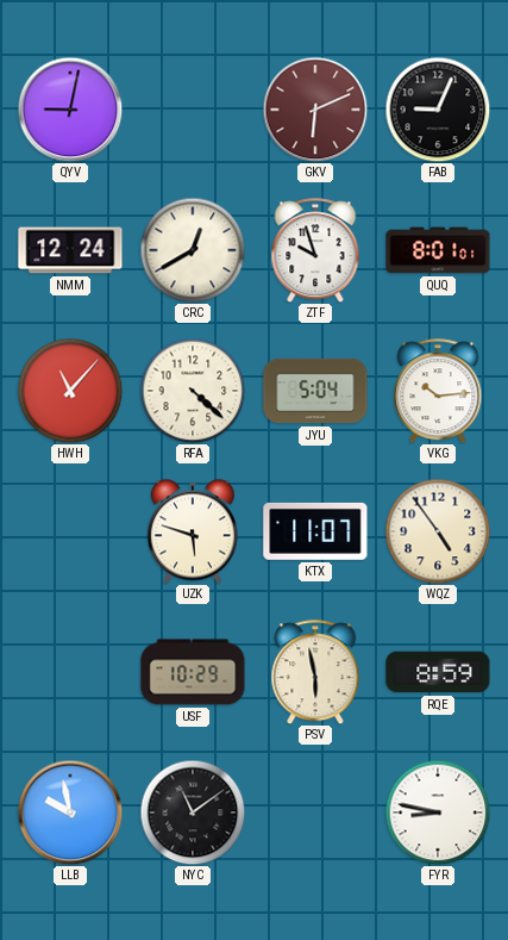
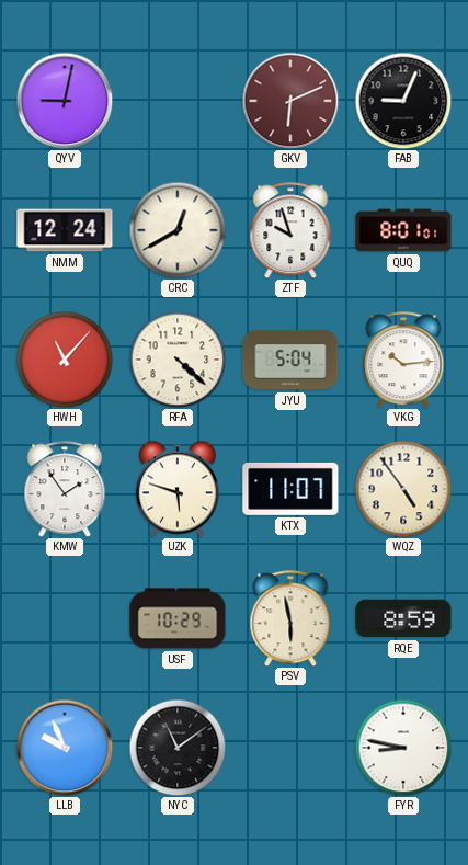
KMW: none -> 1:54
LLB: 9:58 -> 9:56
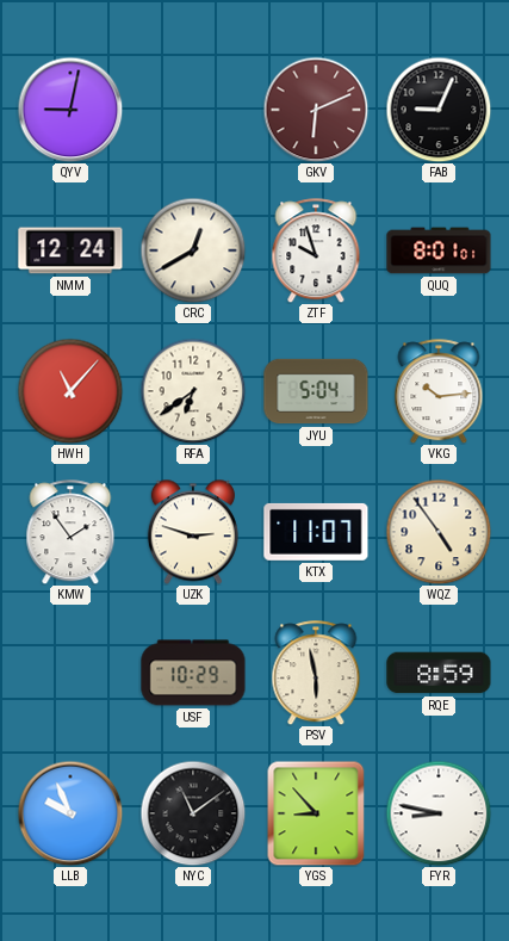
RFA: 4:22 -> 6:39
UZK: 5:48 -> 2:48
YGS: none -> 8:53
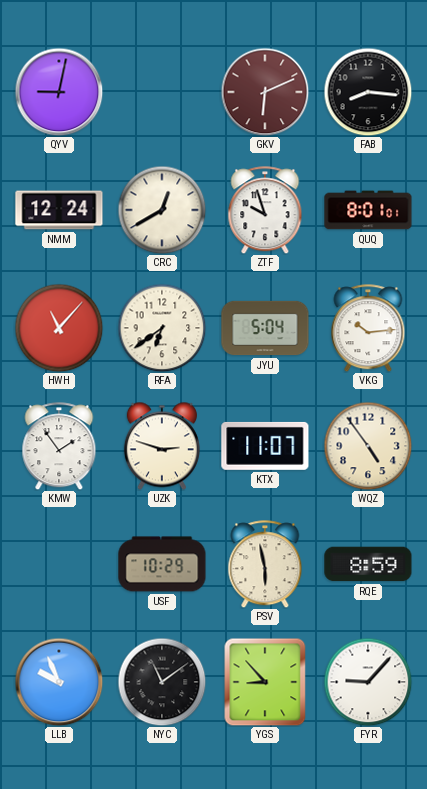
FAB: 9:04 -> 8:16
FYR: 8:47 -> 9:07
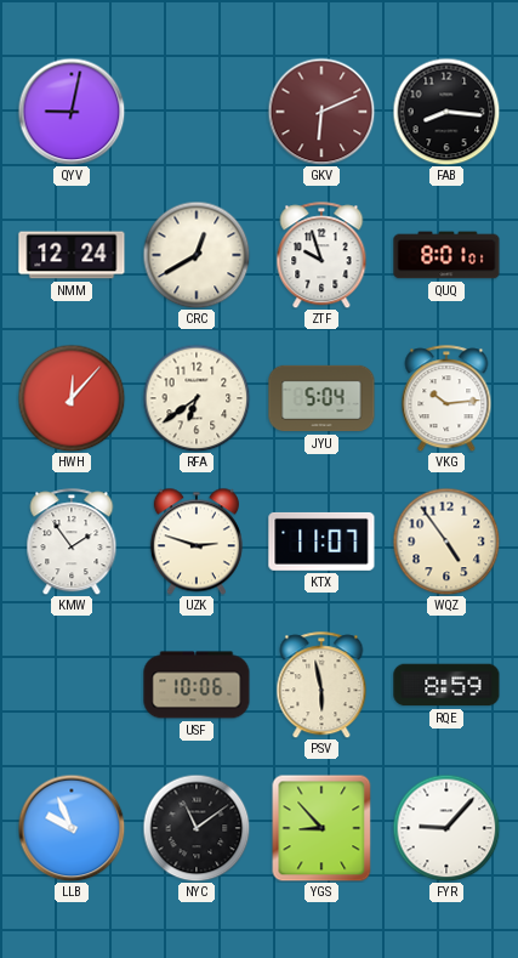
HWH: 11:07 -> 12:07
USF: 10:29 -> 10:06
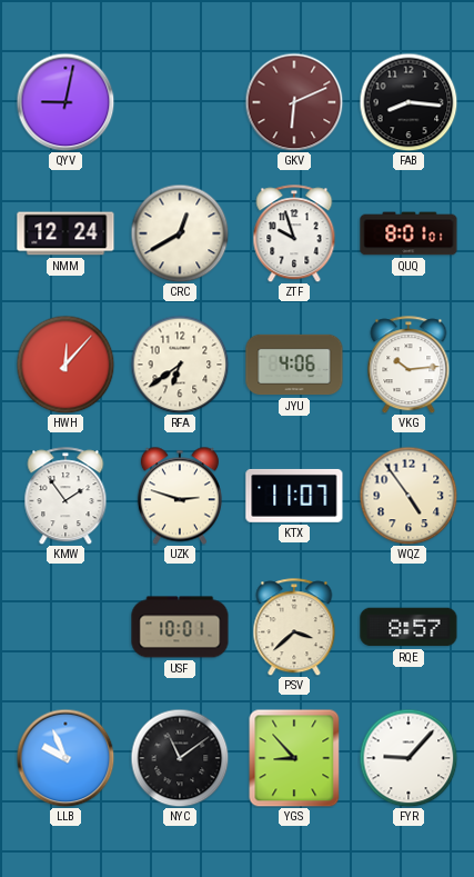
JYU: 5:04 -> 4:06
USF: 10:06 -> 10:01
PSV: 5:58 -> 3:38
RQE: 8:59 -> 8:57
